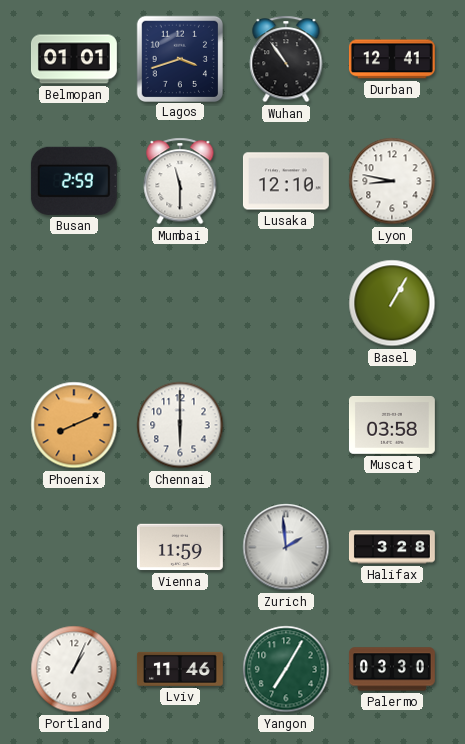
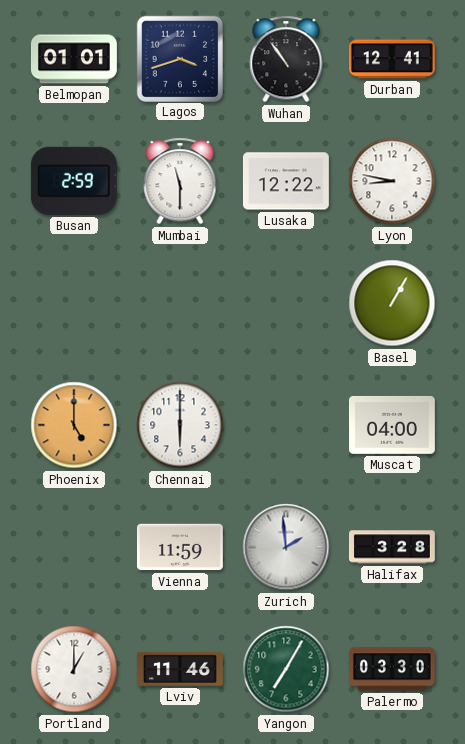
Lusaka: 12:10 -> 12:22
Phoenix: 8:11 -> 5:00
Muscat: 03:58 -> 04:00
Portland: 1:04 -> 1:00
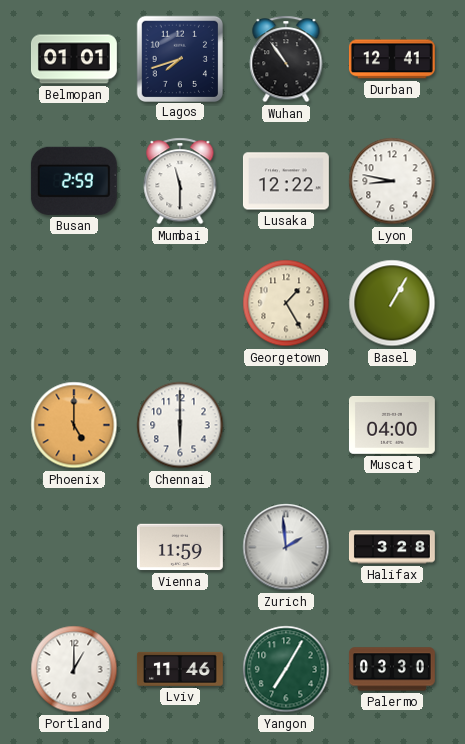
Lagos: 3:42 -> 7:42
Georgetown: none -> 1:25
